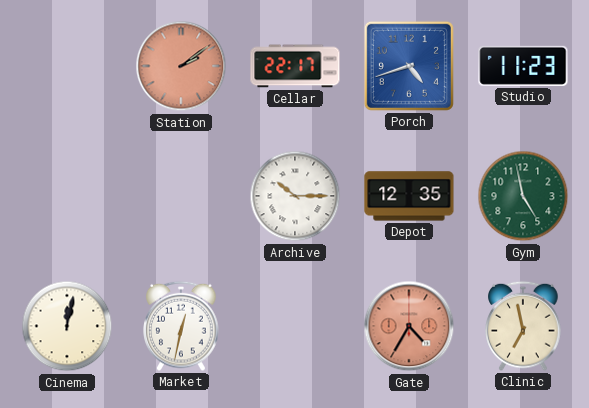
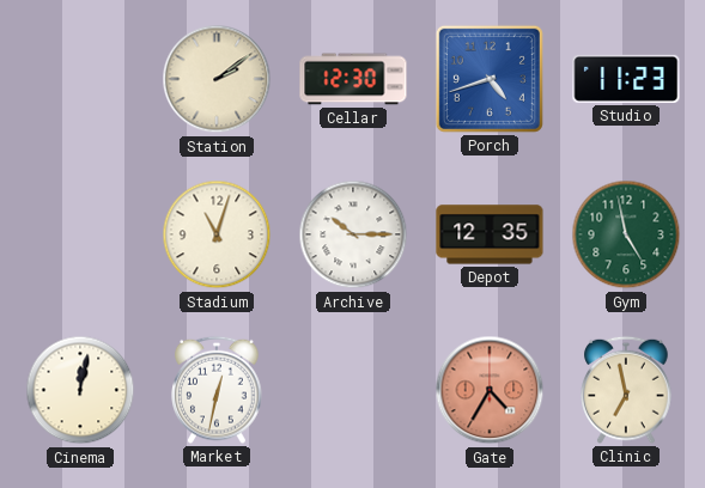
Station dial: salmon -> cream
Cellar: 22:17 -> 12:30
Stadium: none -> 11:03
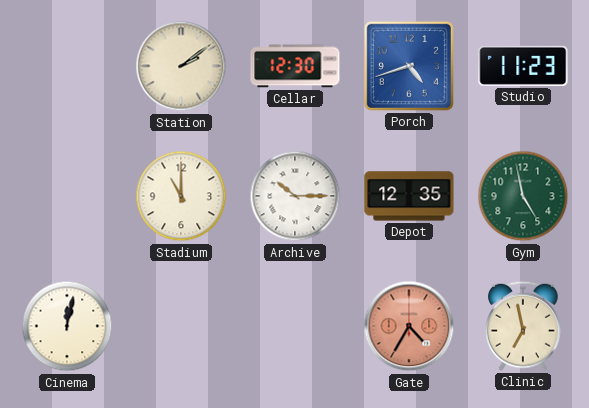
Stadium: 11:03 -> 11:00
Market: 12:32 -> none
